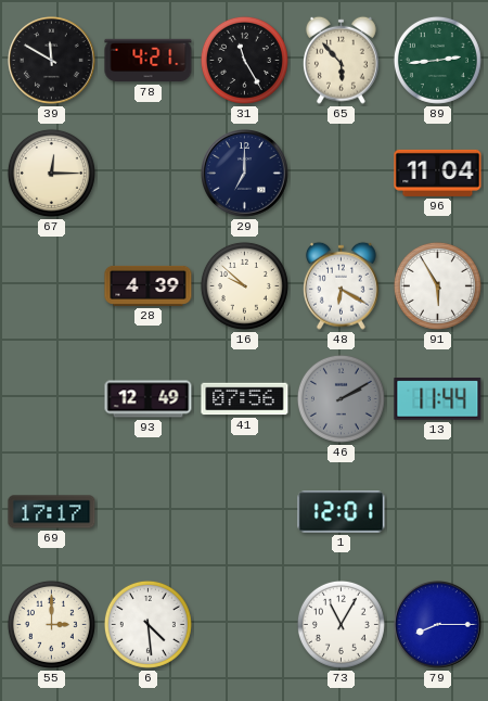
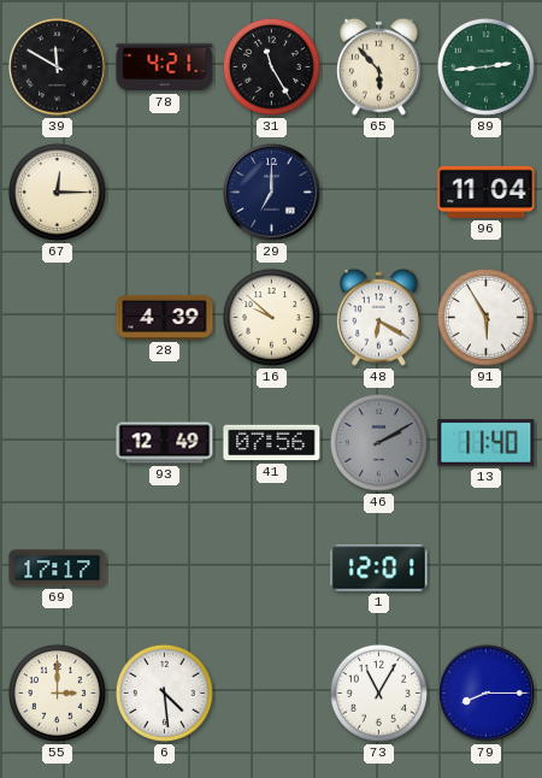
13: 11:44 -> 11:40
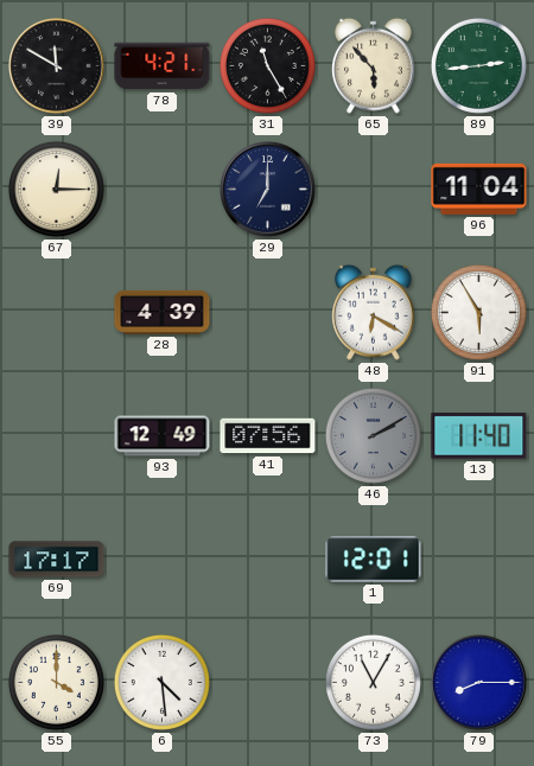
16: 9:52 -> none
55: 3:00 -> 4:00
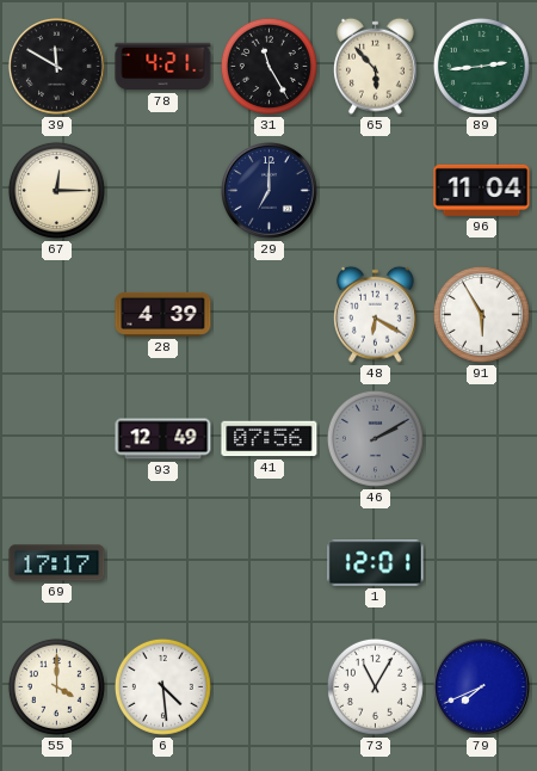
13: 11:40 -> none
79: 8:15 -> 7:41
